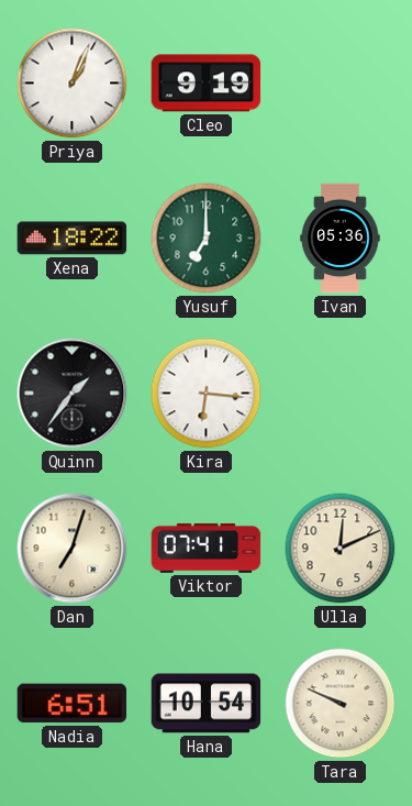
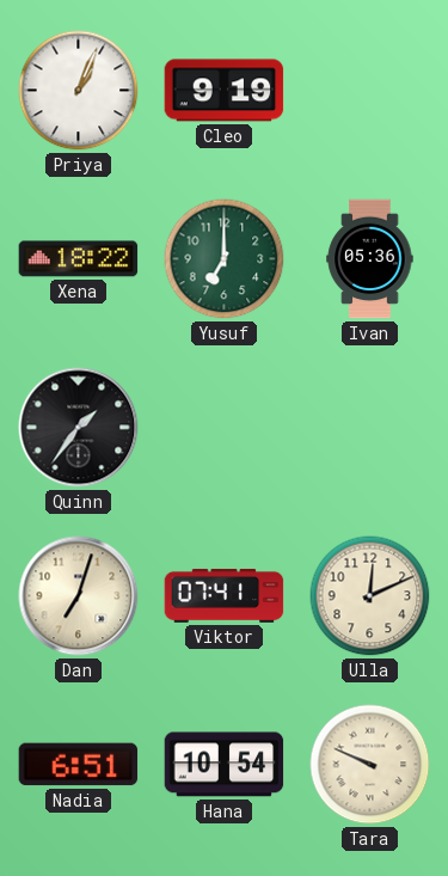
Kira: 6:16 -> none
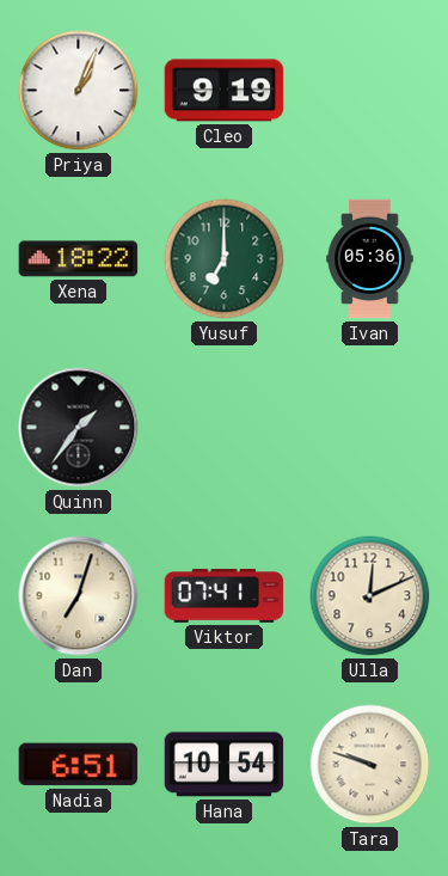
Tara: 9:49 -> 9:48
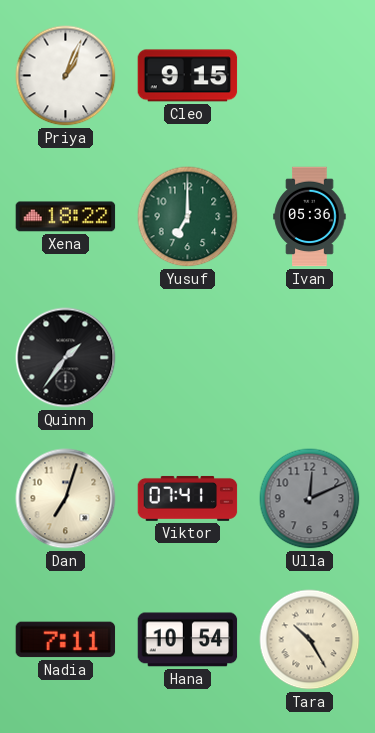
Cleo: 9:19 -> 9:15
Ulla dial: cream -> grey
Nadia: 6:51 -> 7:11
Tara: 9:48 -> 10:25
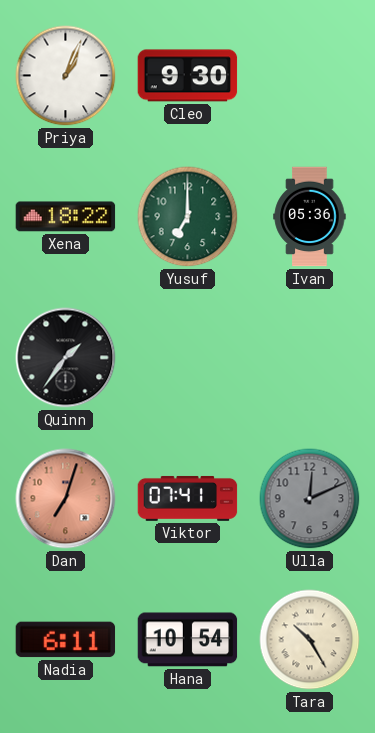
Cleo: 9:15 -> 9:30
Dan dial: cream -> salmon
Nadia: 7:11 -> 6:11
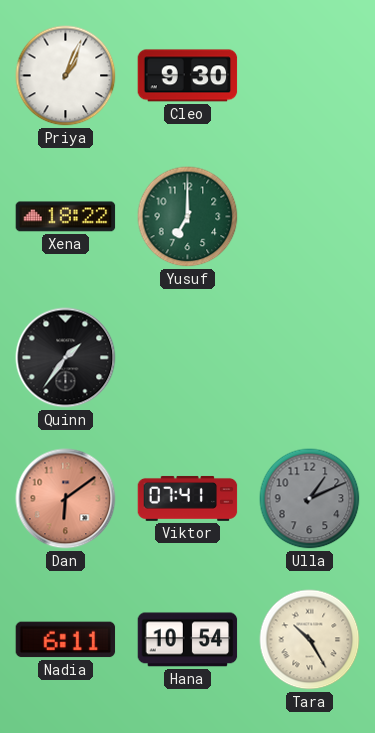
Ivan: 05:36 -> none
Dan: 7:03 -> 6:09
Ulla: 12:11 -> 1:11
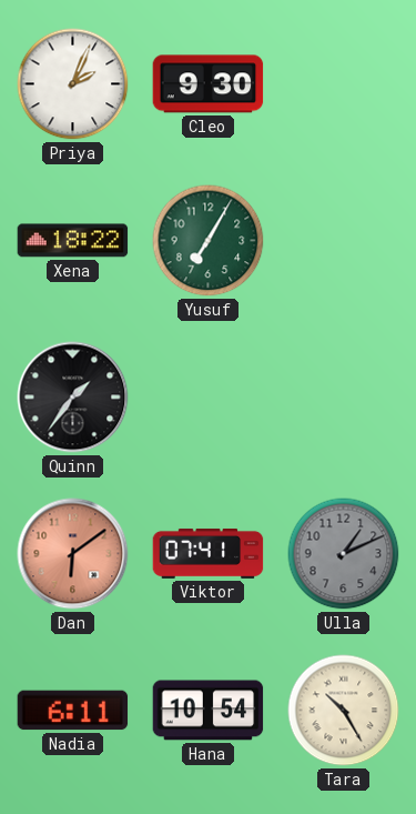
Priya: 1:04 -> 2:04
Yusuf: 7:00 -> 7:05
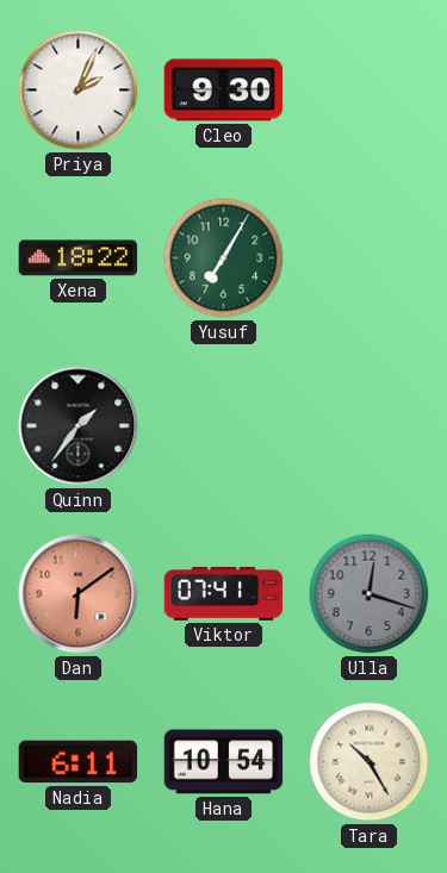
Ulla: 1:11 -> 12:18
